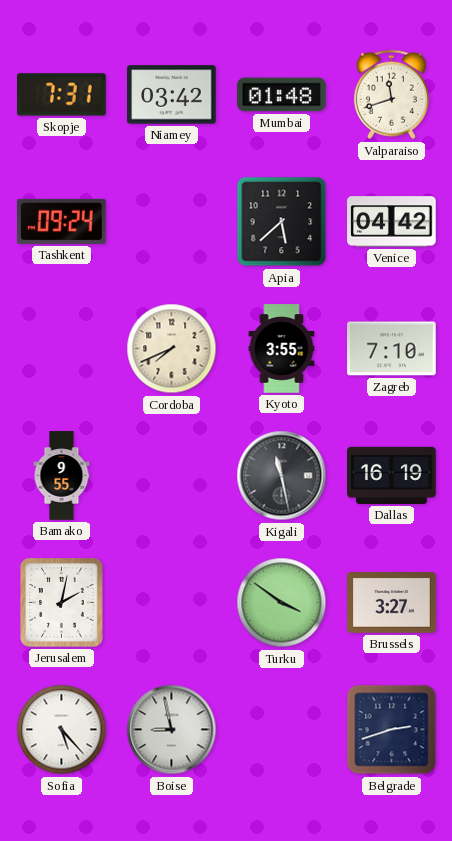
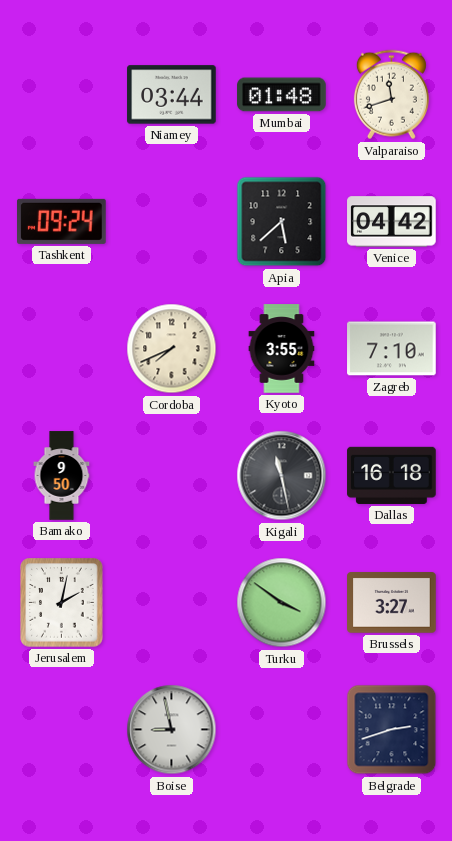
Skopje: 7:31 -> none
Niamey: 03:42 -> 03:44
Bamako: 9:55 -> 9:50
Dallas: 16:19 -> 16:18
Sofia: 5:23 -> none
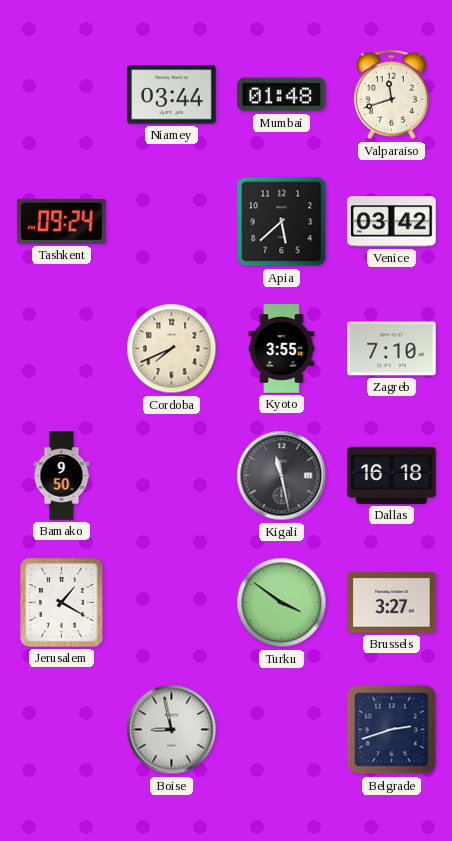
Venice: 04:42 -> 03:42
Jerusalem: 2:02 -> 1:20
